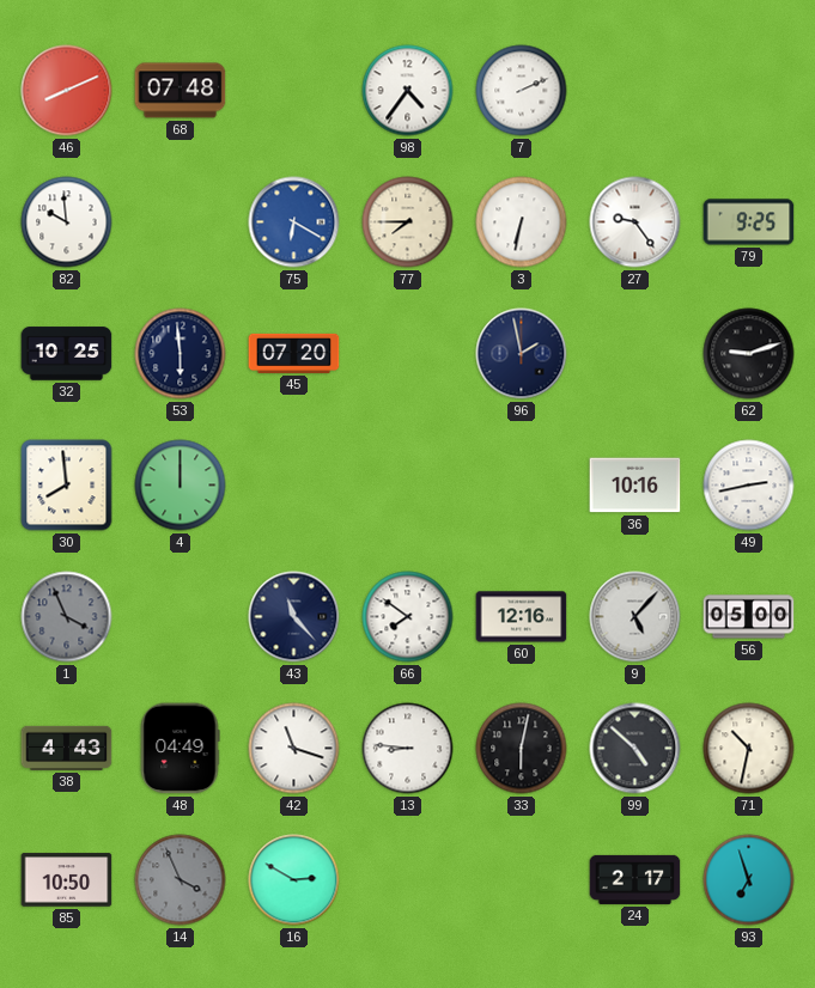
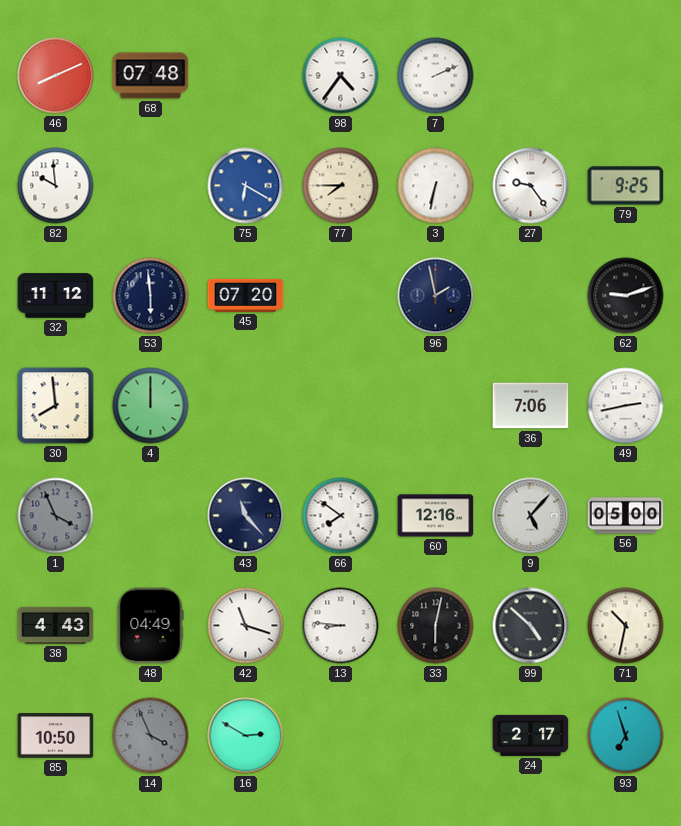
32: 10:25 -> 11:12
36: 10:16 -> 7:06
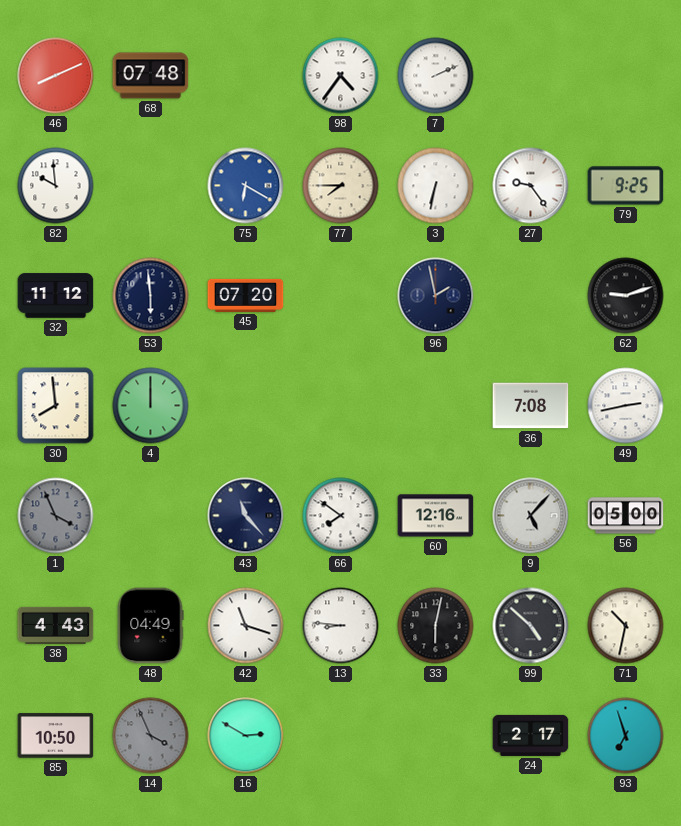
36: 7:06 -> 7:08
